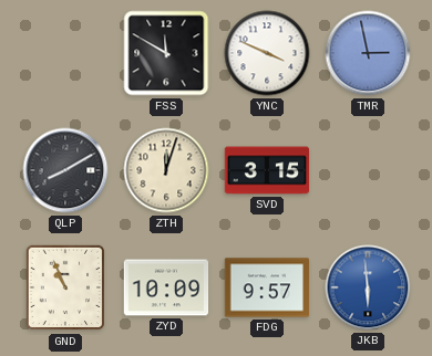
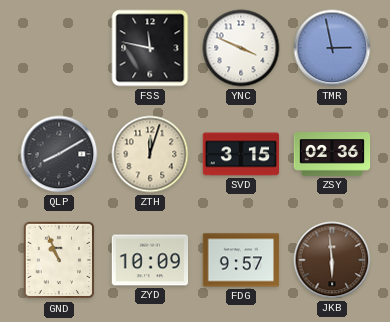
FSS: 11:50 -> 11:47
ZSY: none -> 02:36
JKB dial: blue -> brown
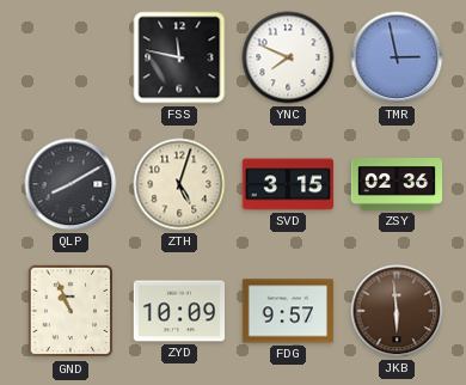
YNC: 3:49 -> 7:49
ZTH: 12:03 -> 5:03
